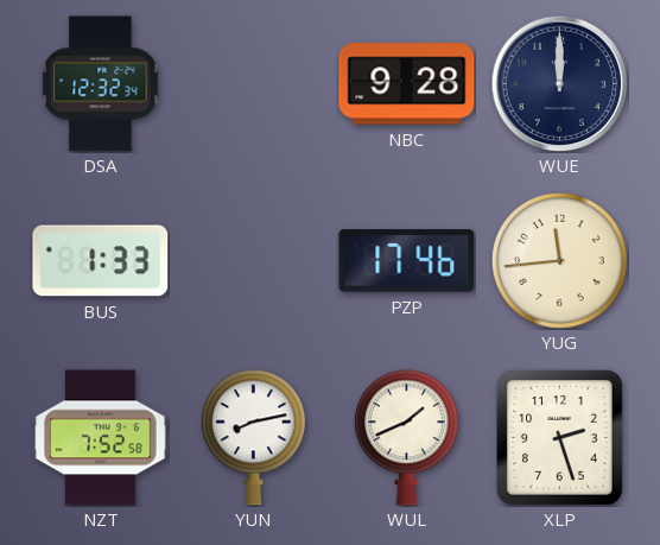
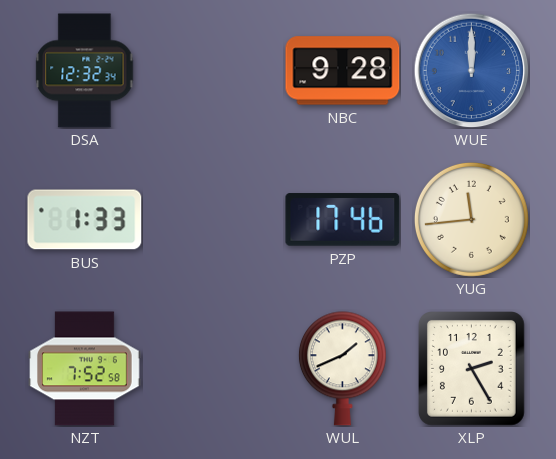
WUE dial: navy -> blue
YUN: 8:13 -> none
XLP: 2:27 -> 2:25
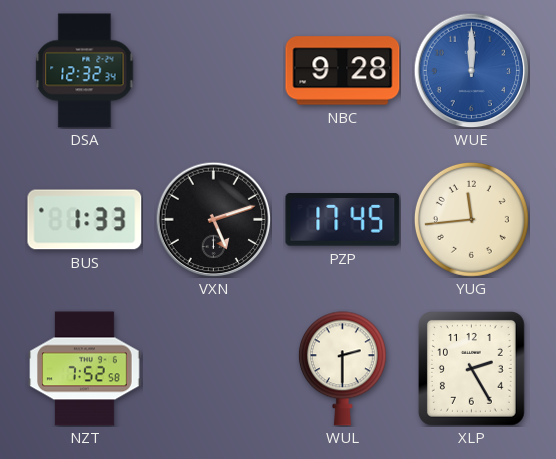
VXN: none -> 5:12
PZP: 17:46 -> 17:45
WUL: 1:41 -> 2:30
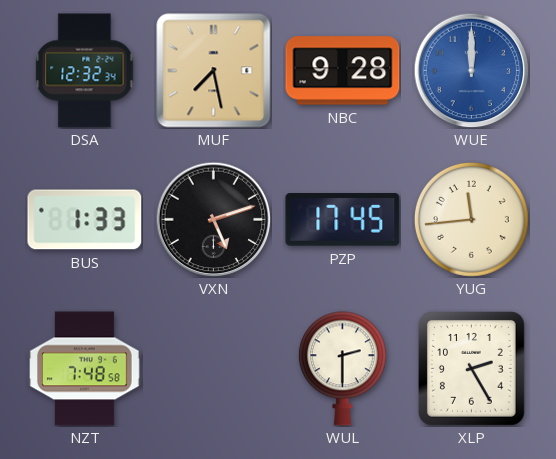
MUF: none -> 7:28
NZT: 7:52 -> 7:48
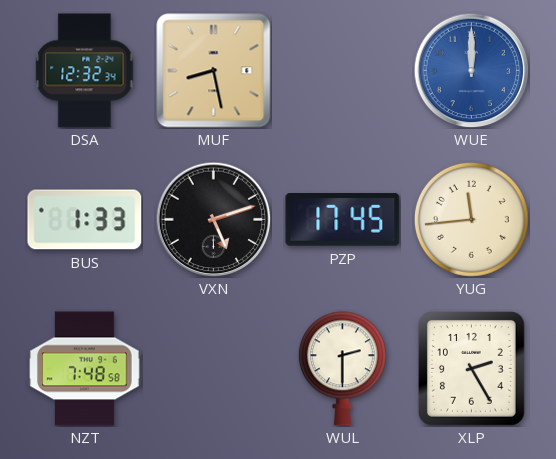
MUF: 7:28 -> 8:28
NBC: 9:28 -> none
